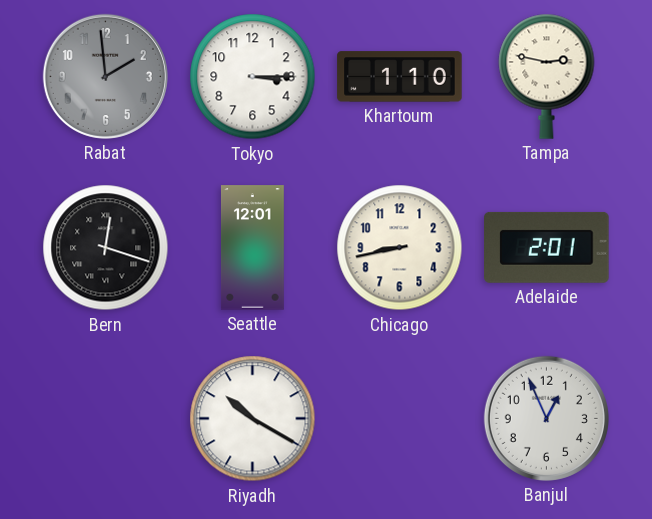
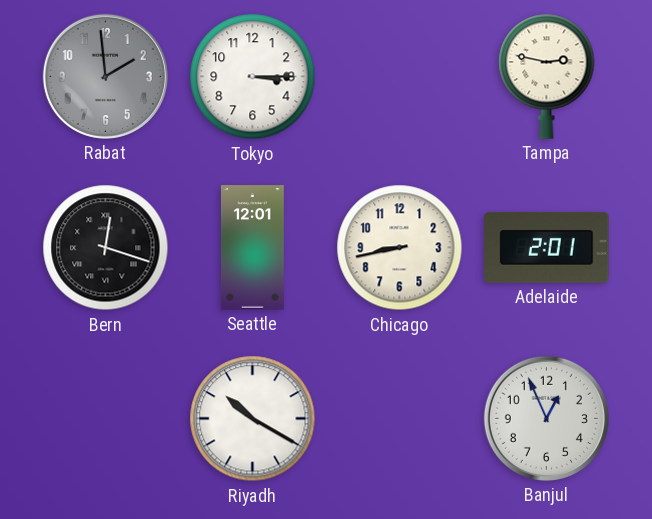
Khartoum: 1:10 -> none
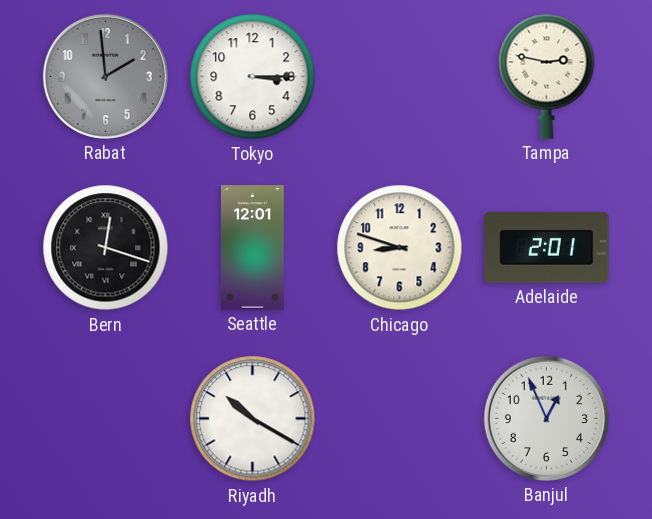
Chicago: 8:43 -> 8:48
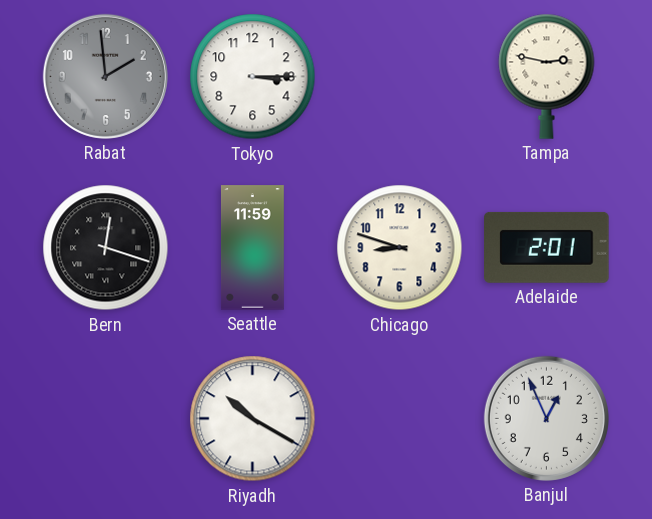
Seattle: 12:01 -> 11:59
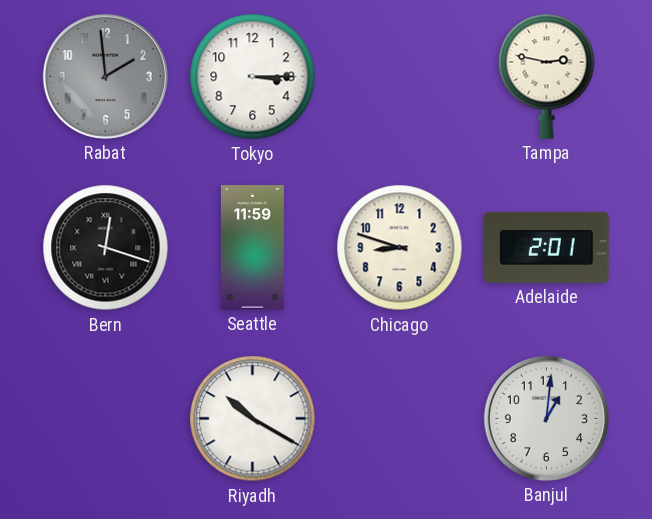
Banjul: 12:56 -> 1:01
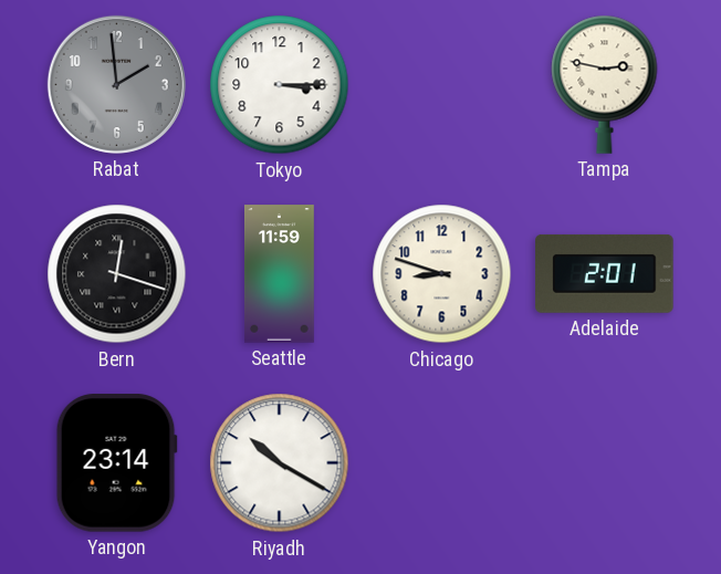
Yangon: none -> 23:14
Banjul: 1:01 -> none
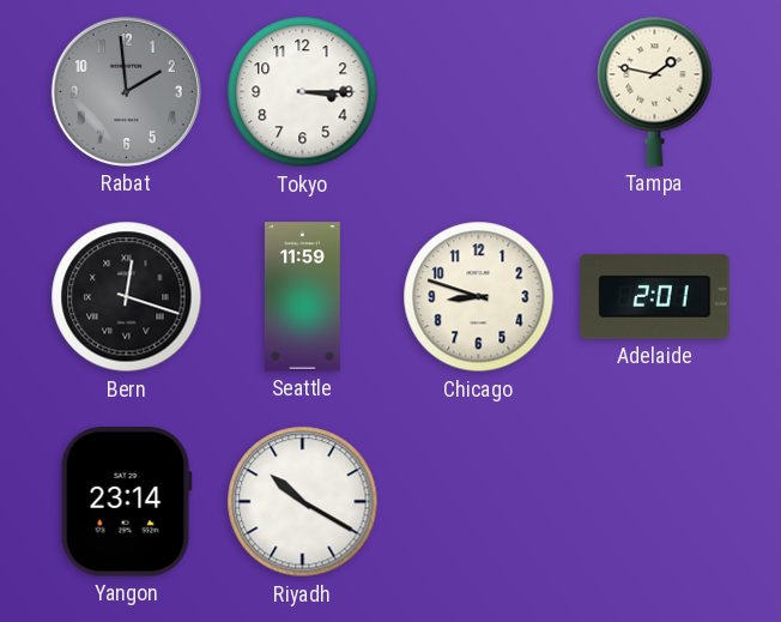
Tampa: 2:47 -> 1:47
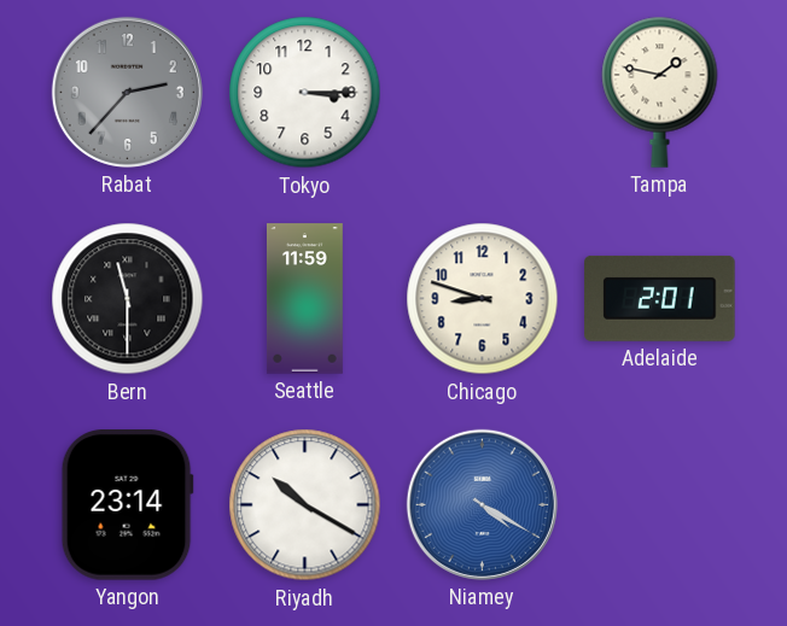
Rabat: 1:59 -> 2:37
Bern: 12:18 -> 11:30
Niamey: none -> 4:20
